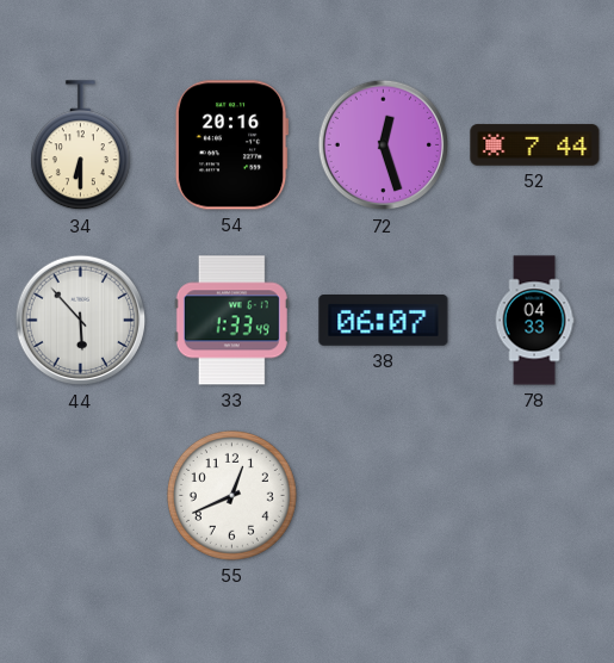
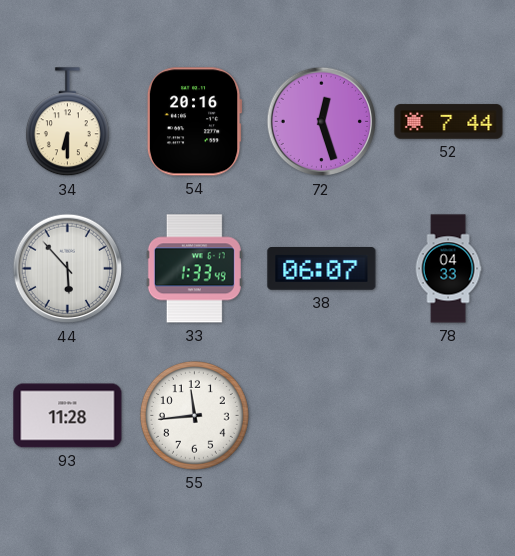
93: none -> 11:28
55: 12:41 -> 11:44
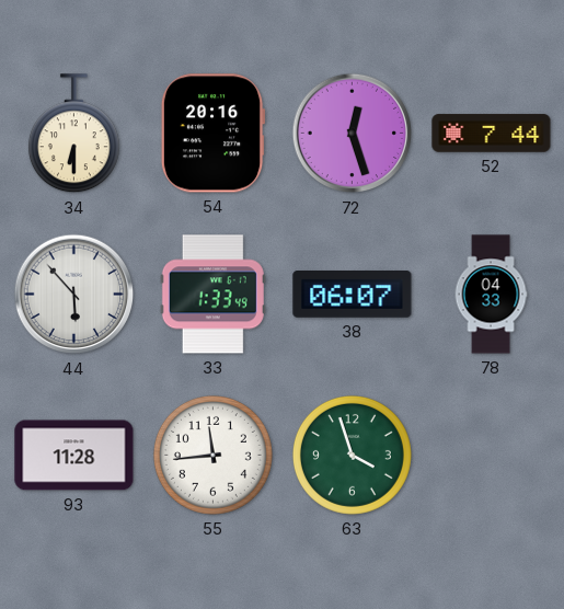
63: none -> 3:57
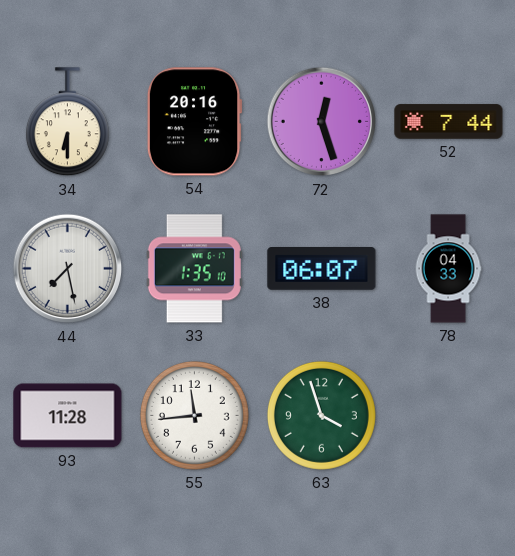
44: 5:53 -> 7:28
33: 1:33 -> 1:35
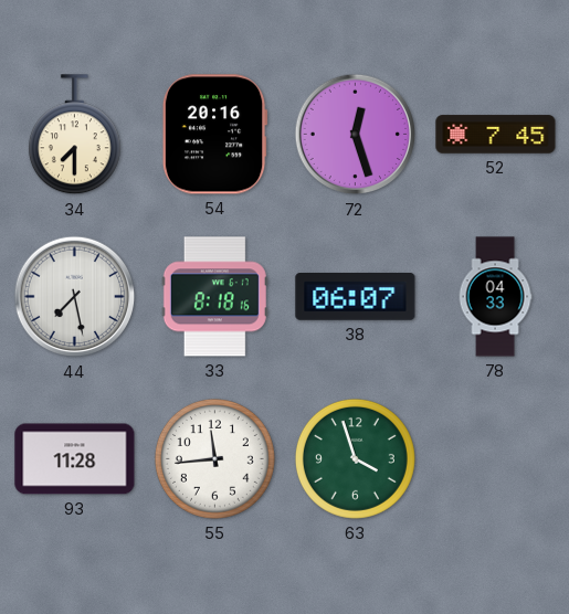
34: 6:30 -> 7:30
52: 7:44 -> 7:45
33: 1:35 -> 8:18
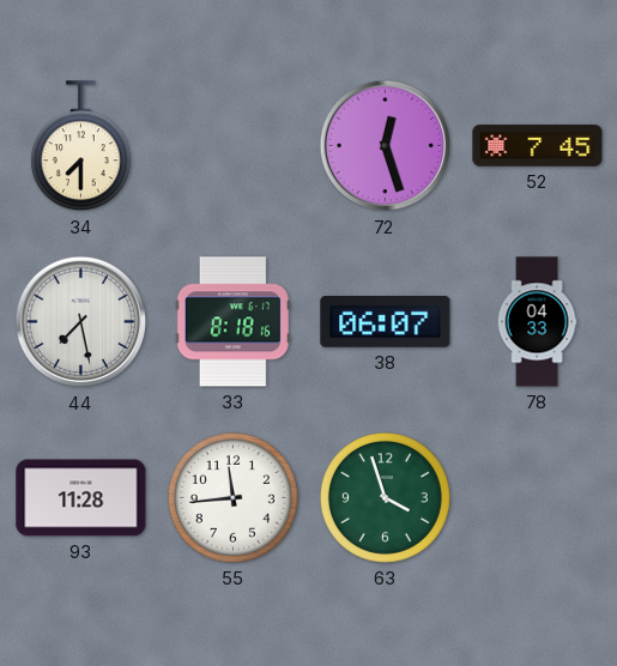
54: 20:16 -> none
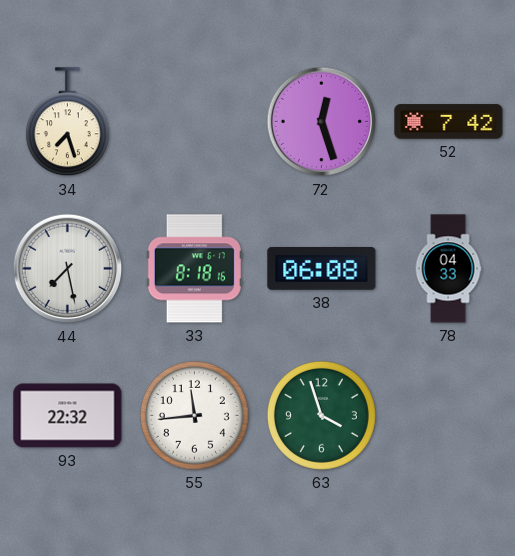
34: 7:30 -> 7:27
52: 7:45 -> 7:42
38: 06:07 -> 06:08
93: 11:28 -> 22:32
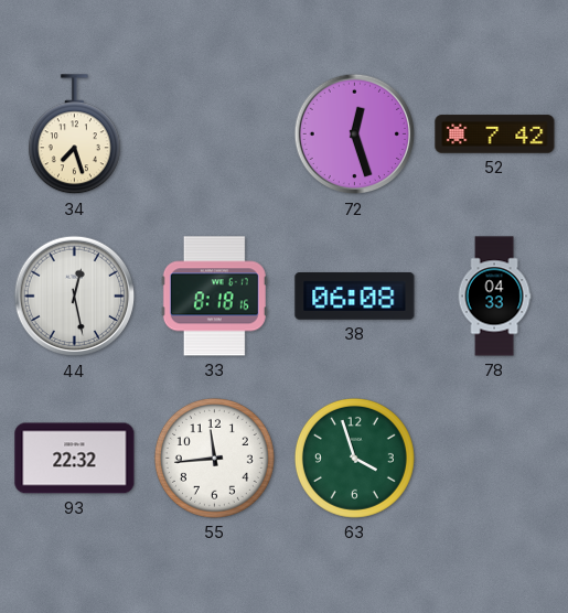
44: 7:28 -> 12:28
